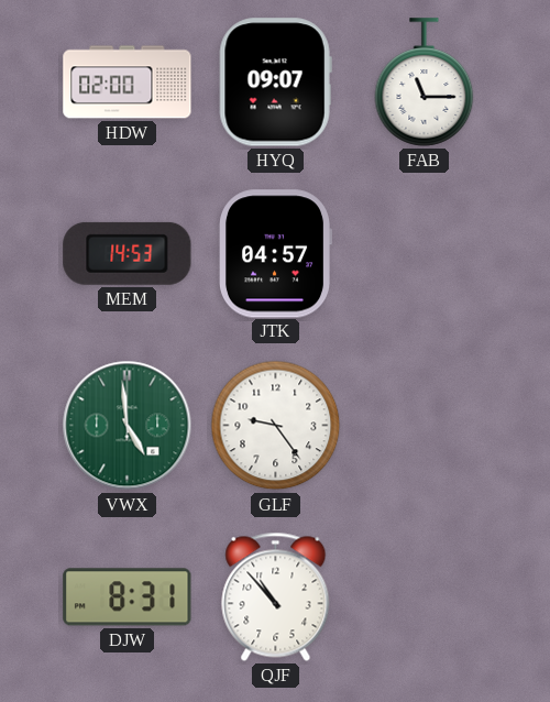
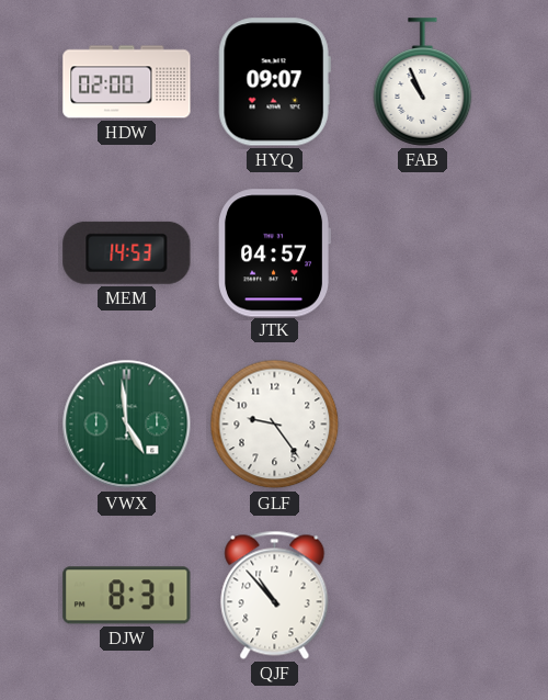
FAB: 11:15 -> 10:56
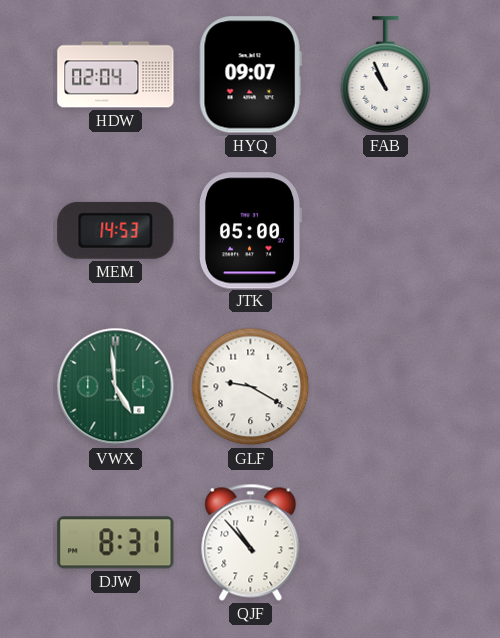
HDW: 02:00 -> 02:04
JTK: 04:57 -> 05:00
GLF: 9:24 -> 9:20
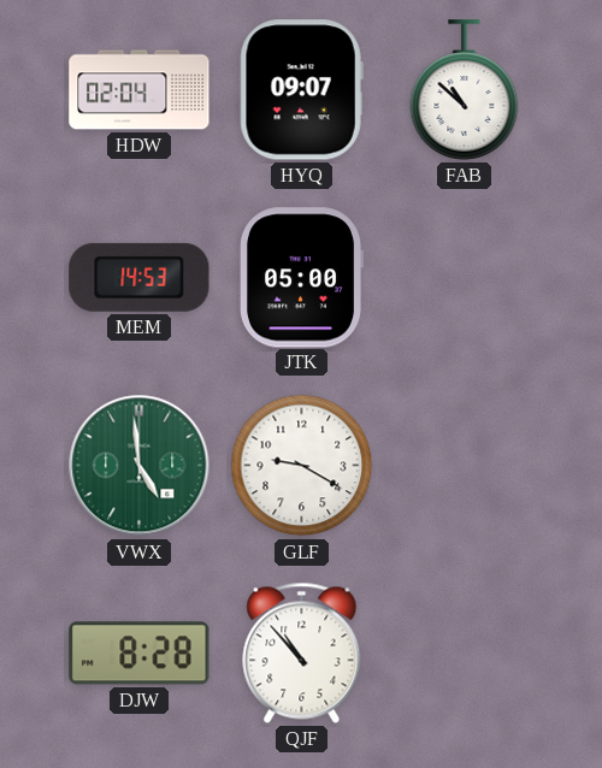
FAB: 10:56 -> 10:52
DJW: 8:31 -> 8:28
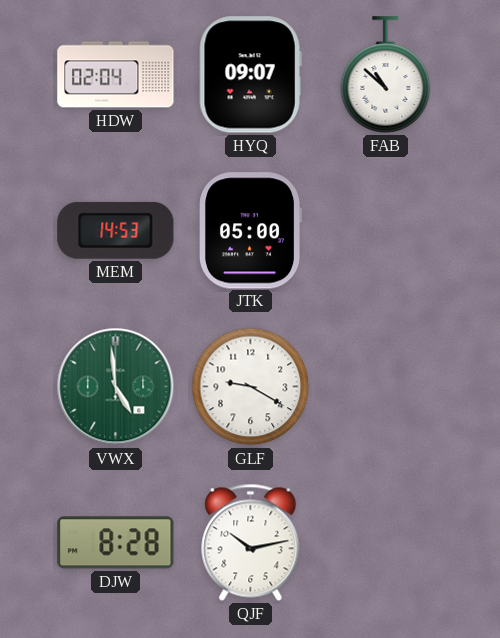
QJF: 10:53 -> 10:13
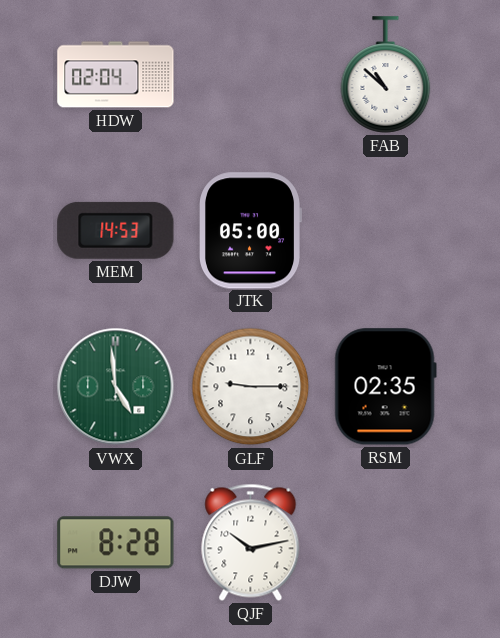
HYQ: 09:07 -> none
GLF: 9:20 -> 9:15
RSM: none -> 02:35
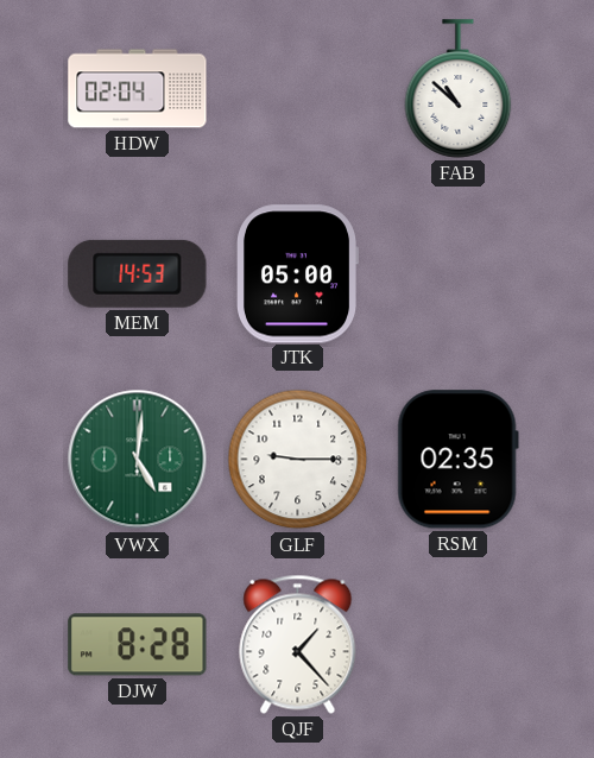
VWX: 4:59 -> 5:01
QJF: 10:13 -> 1:23
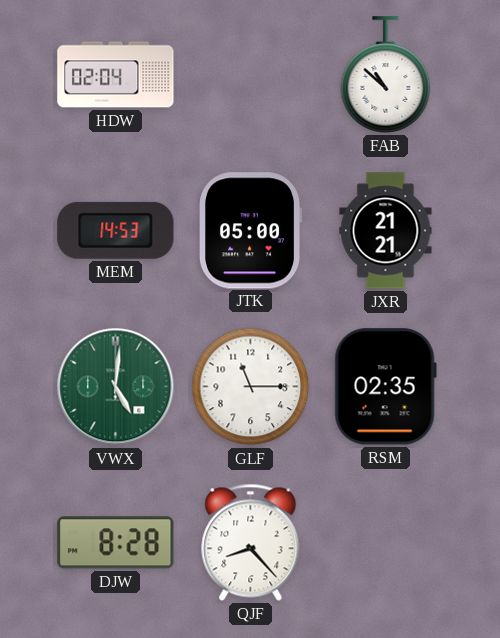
JXR: none -> 21:21
GLF: 9:15 -> 11:15
QJF: 1:23 -> 8:23
